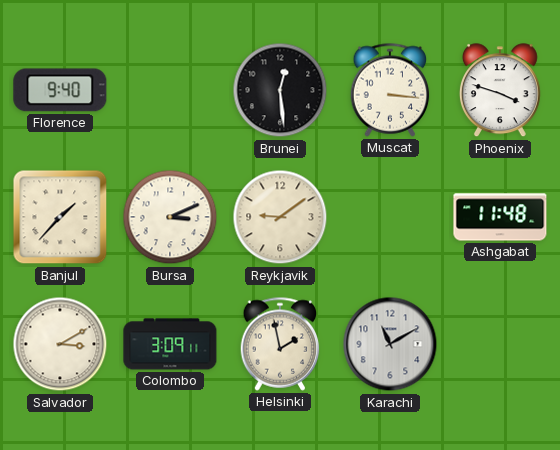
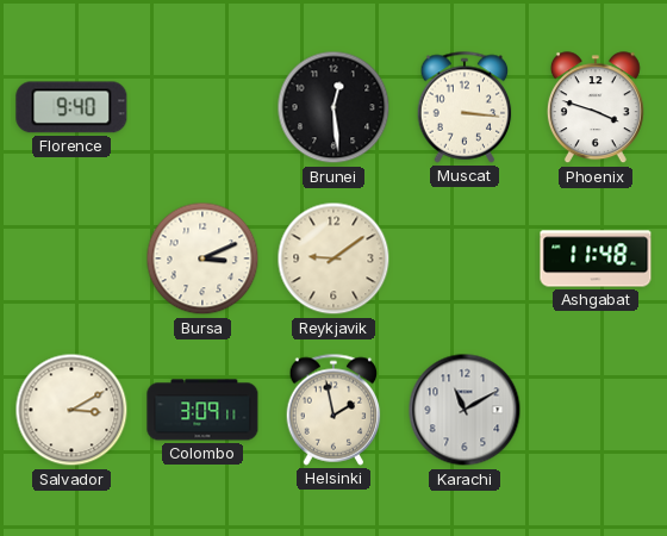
Banjul: 1:37 -> none
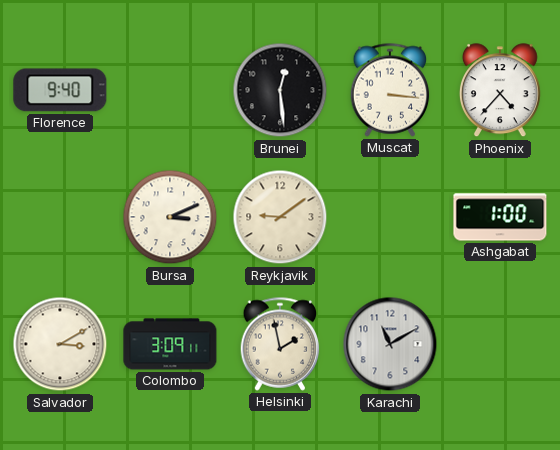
Phoenix: 3:48 -> 4:37
Ashgabat: 11:48 -> 1:00
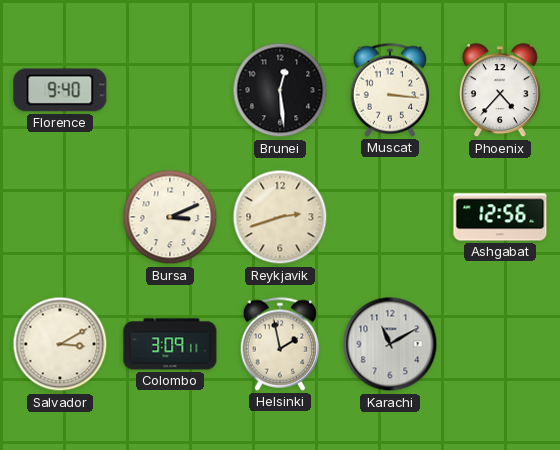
Reykjavik: 9:09 -> 2:42
Ashgabat: 1:00 -> 12:56
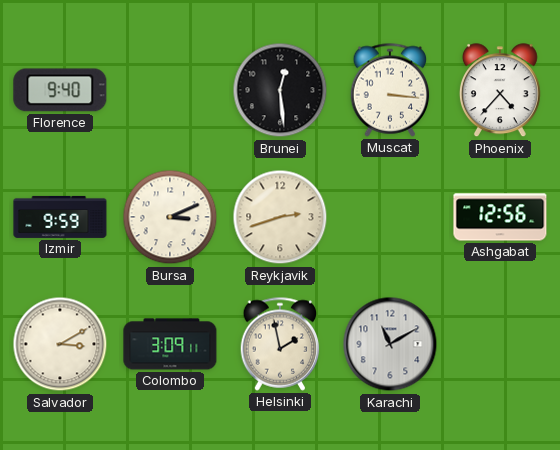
Izmir: none -> 9:59
